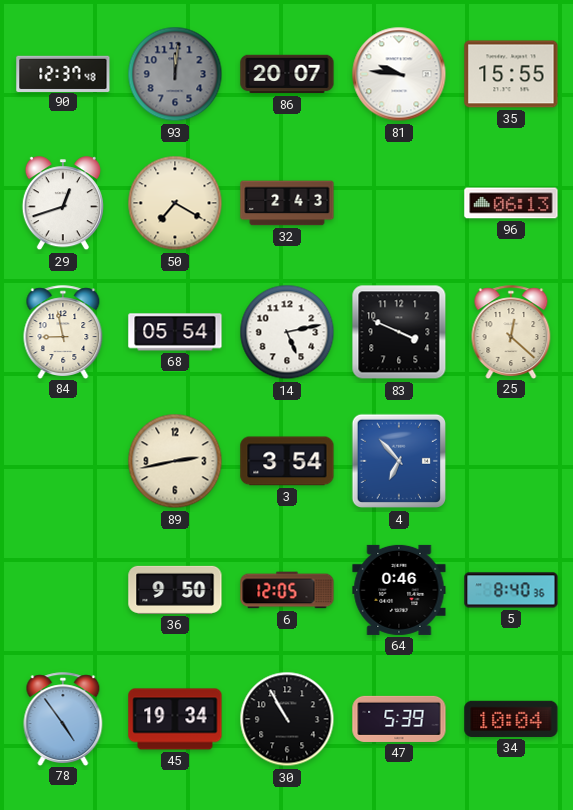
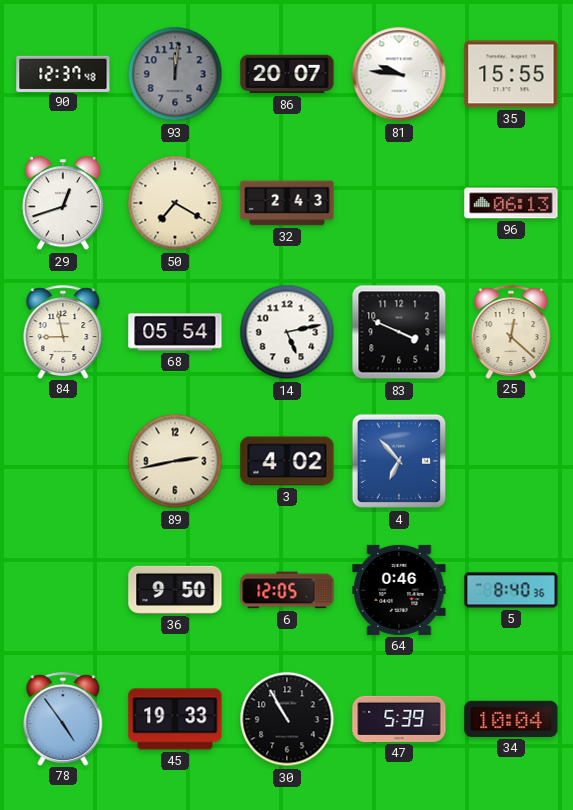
3: 3:54 -> 4:02
45: 19:34 -> 19:33
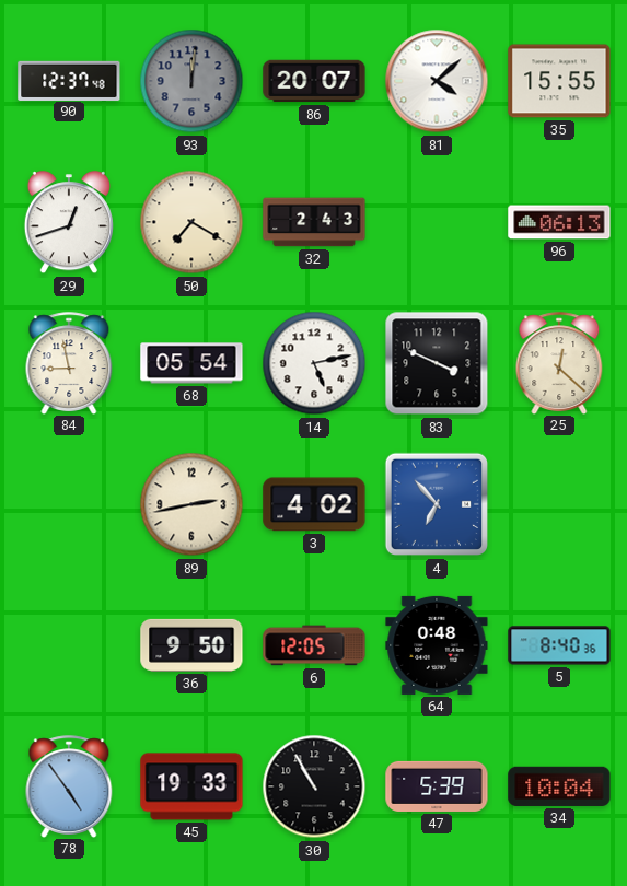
81: 9:46 -> 4:08
64: 0:46 -> 0:48
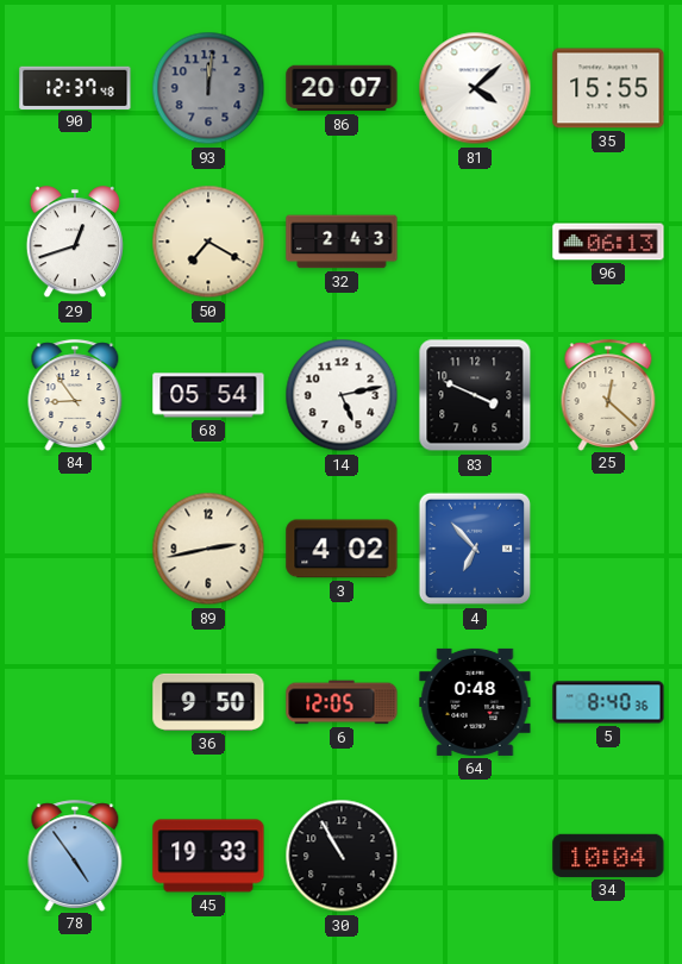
84: 8:58 -> 8:54
47: 5:39 -> none
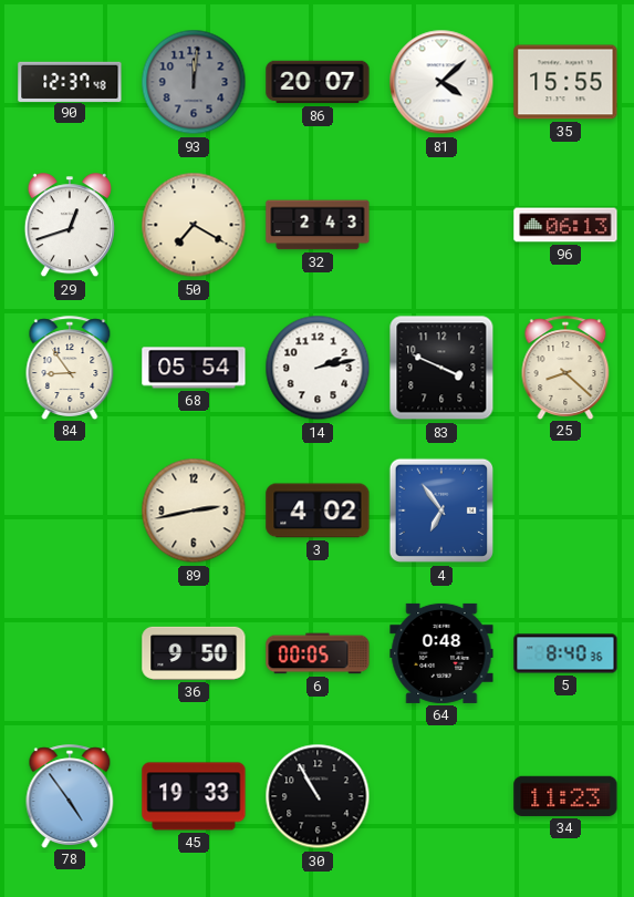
14: 5:13 -> 2:13
25: 12:22 -> 8:22
4: 6:53 -> 6:54
6: 12:05 -> 00:05
34: 10:04 -> 11:23
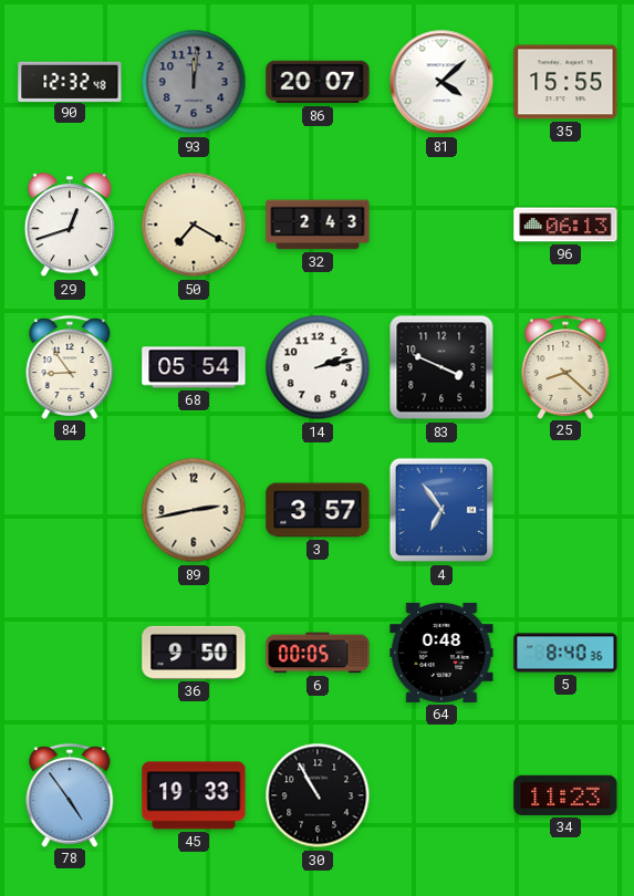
90: 12:37 -> 12:32
3: 4:02 -> 3:57
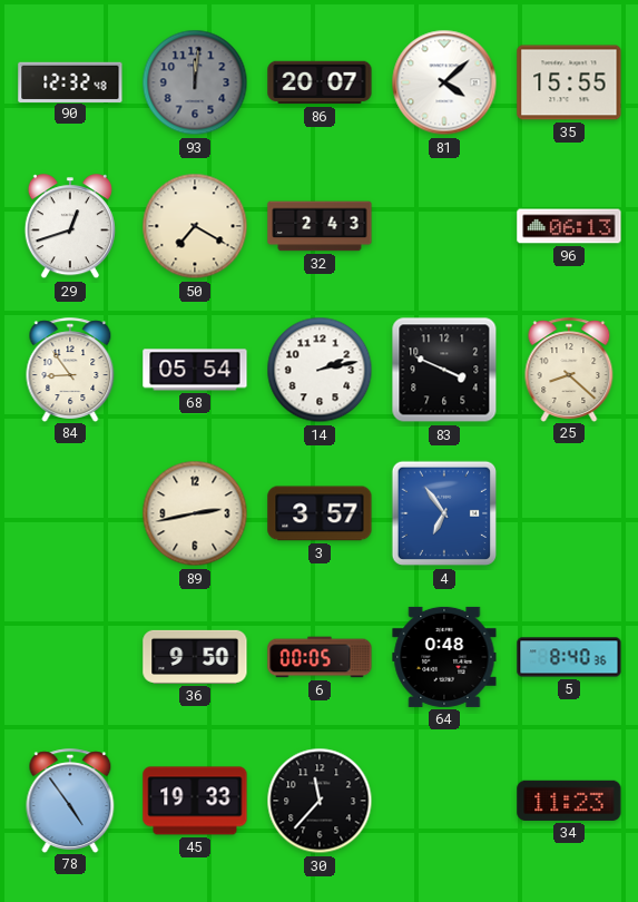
30: 10:55 -> 11:37
